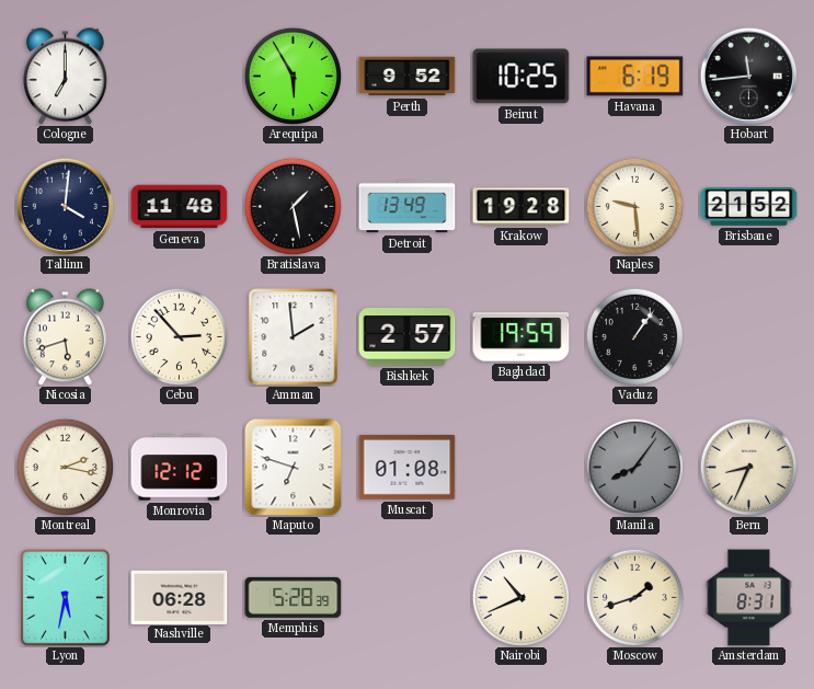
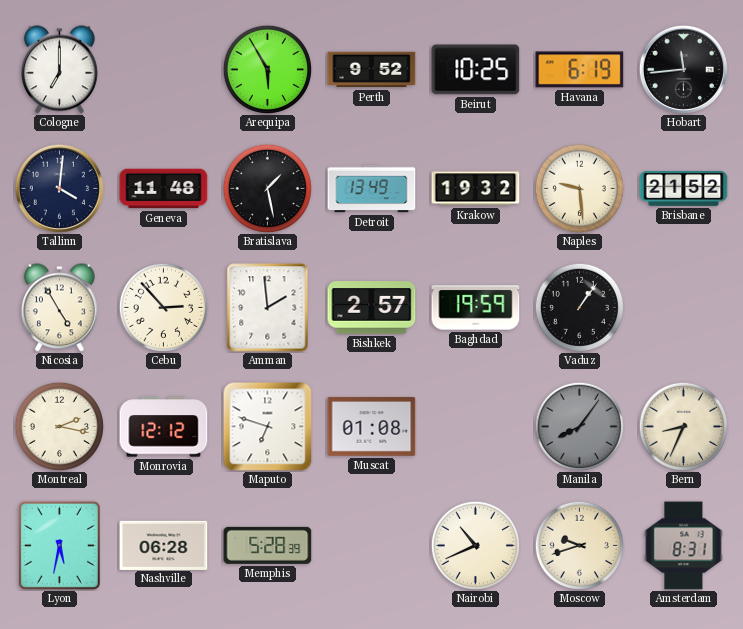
Krakow: 19:28 -> 19:32
Nicosia: 5:42 -> 4:55
Moscow: 1:42 -> 9:42
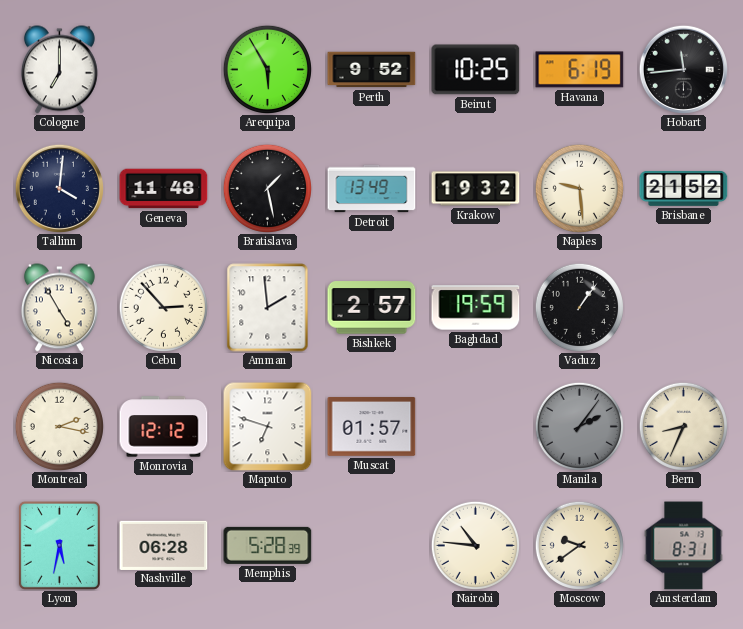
Muscat: 01:08 -> 01:57
Manila: 8:06 -> 2:06
Nairobi: 10:41 -> 10:46
Moscow: 9:42 -> 9:39
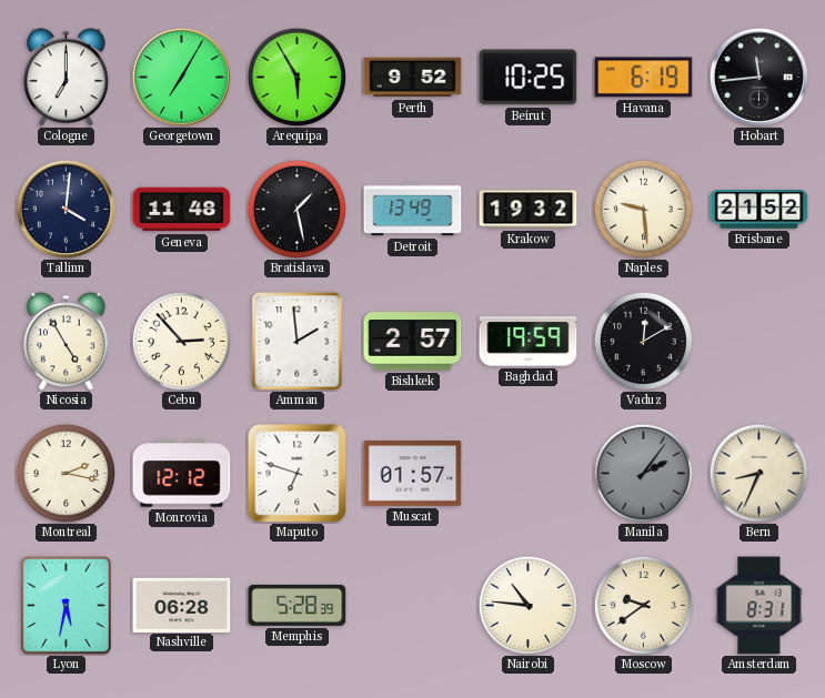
Georgetown: none -> 7:05
Vaduz: 1:06 -> 12:10
